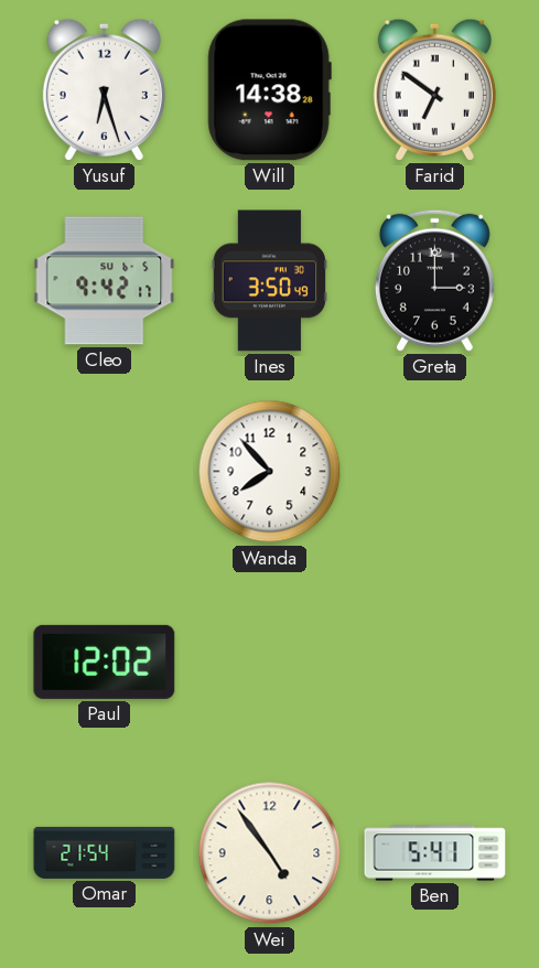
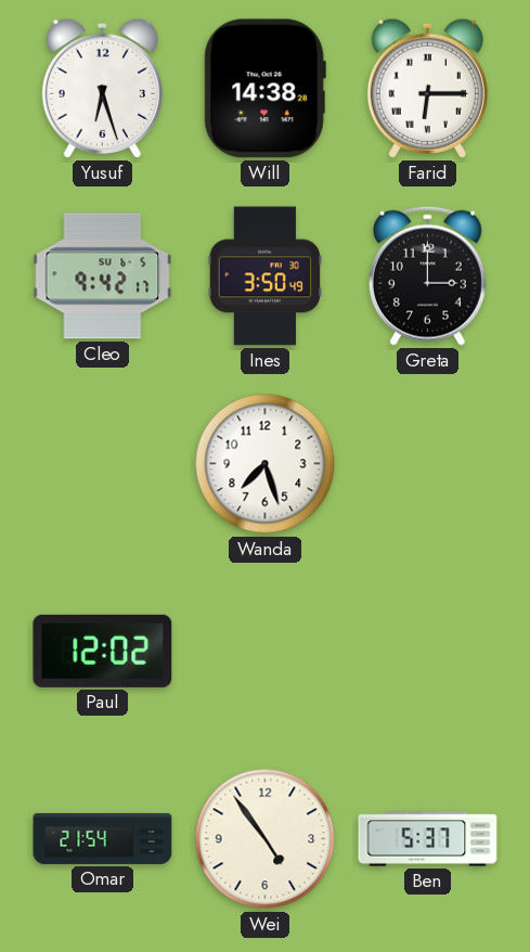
Farid: 6:51 -> 6:15
Wanda: 7:53 -> 7:27
Ben: 5:41 -> 5:37
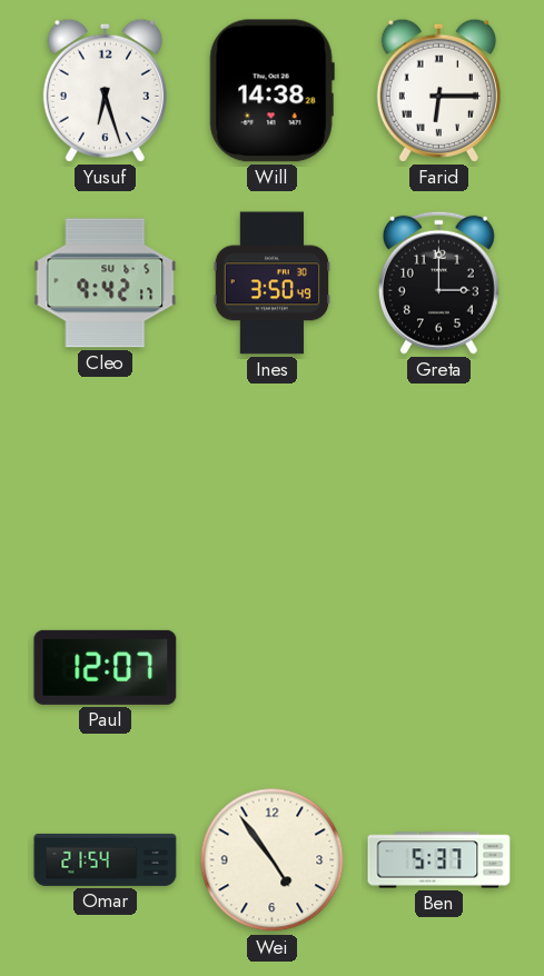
Wanda: 7:27 -> none
Paul: 12:02 -> 12:07
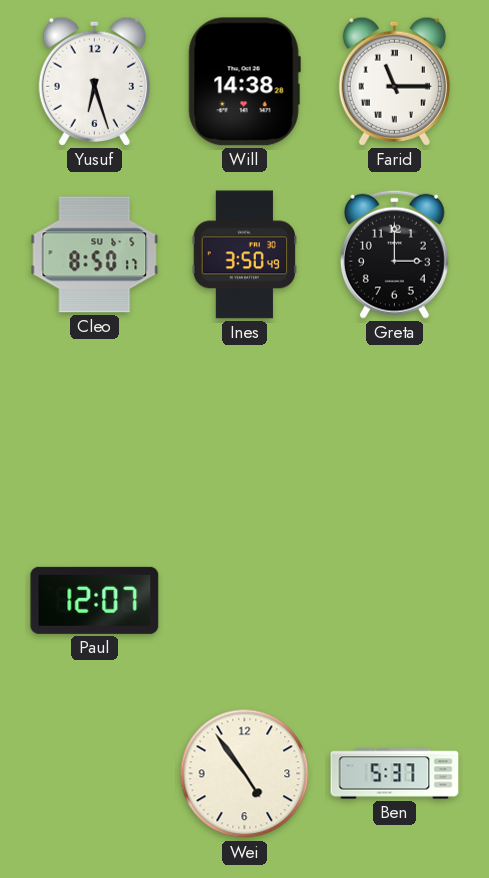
Farid: 6:15 -> 11:15
Cleo: 9:42 -> 8:50
Omar: 21:54 -> none
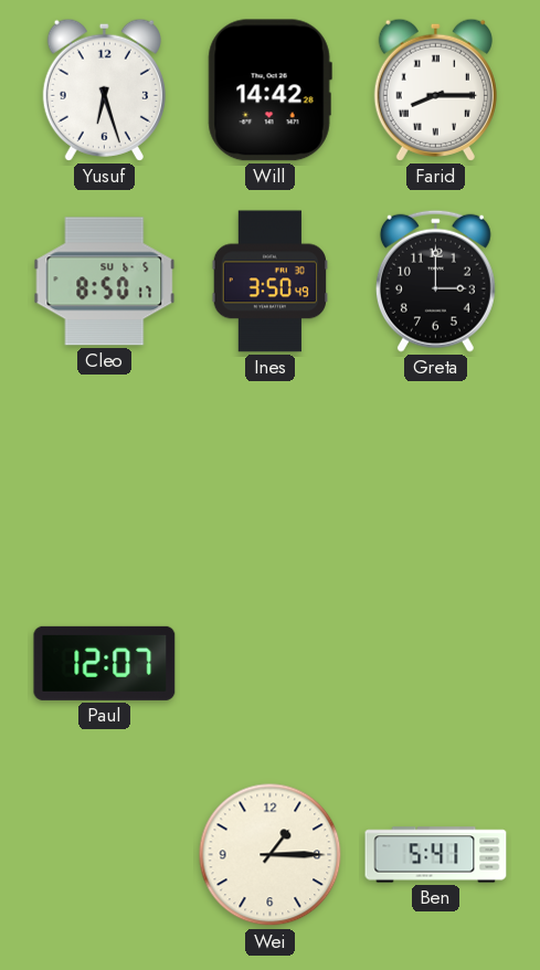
Will: 14:38 -> 14:42
Farid: 11:15 -> 8:15
Wei: 4:54 -> 1:15
Ben: 5:37 -> 5:41
